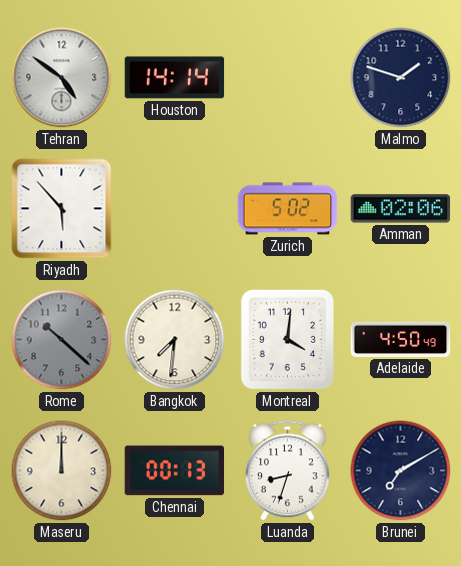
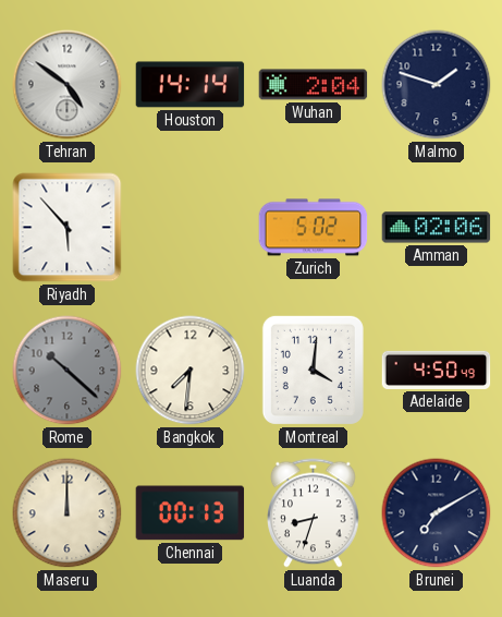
Wuhan: none -> 2:04
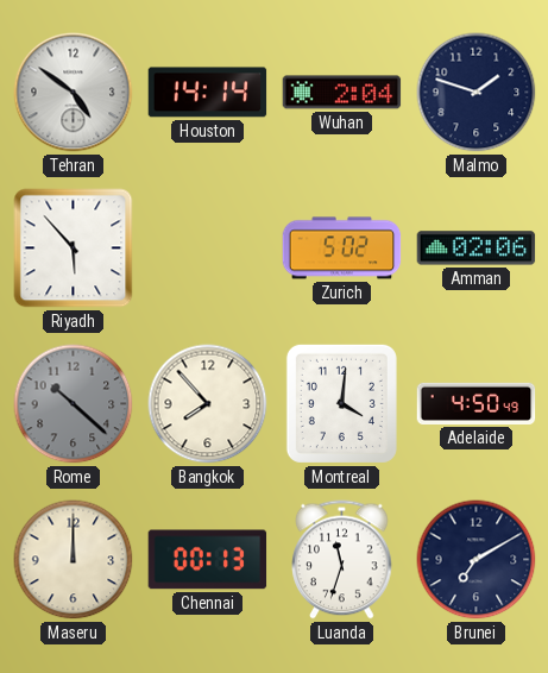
Bangkok: 7:31 -> 7:53
Luanda: 8:33 -> 11:33
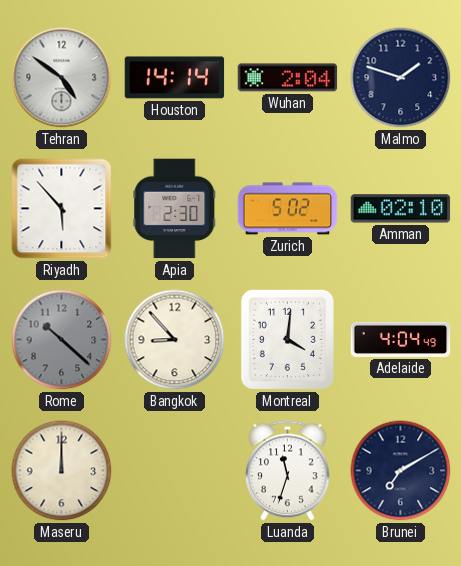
Apia: none -> 2:30
Amman: 02:06 -> 02:10
Bangkok: 7:53 -> 8:53
Adelaide: 4:50 -> 4:04
Chennai: 00:13 -> none
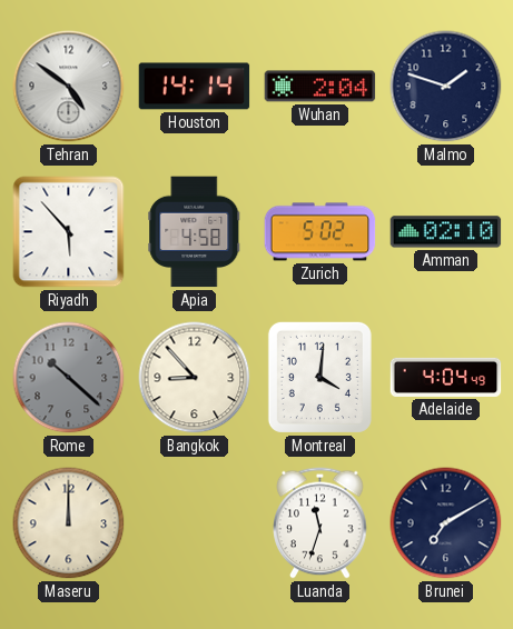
Apia: 2:30 -> 4:58
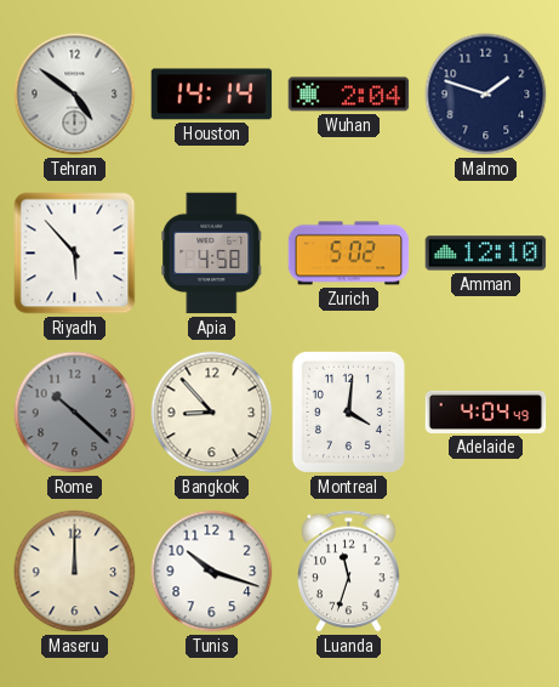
Amman: 02:10 -> 12:10
Tunis: none -> 10:18
Brunei: 7:10 -> none
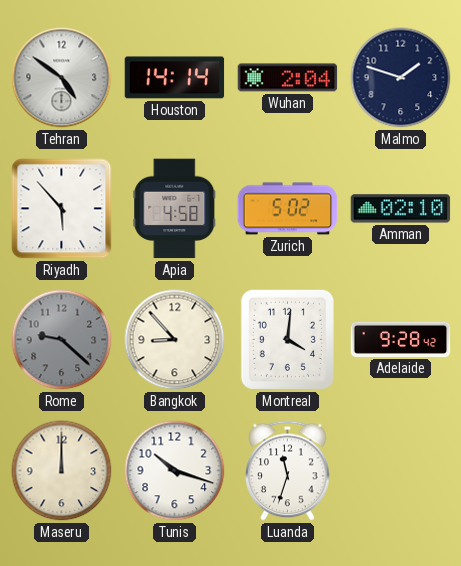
Amman: 12:10 -> 02:10
Rome: 10:22 -> 9:22
Adelaide: 4:04 -> 9:28
